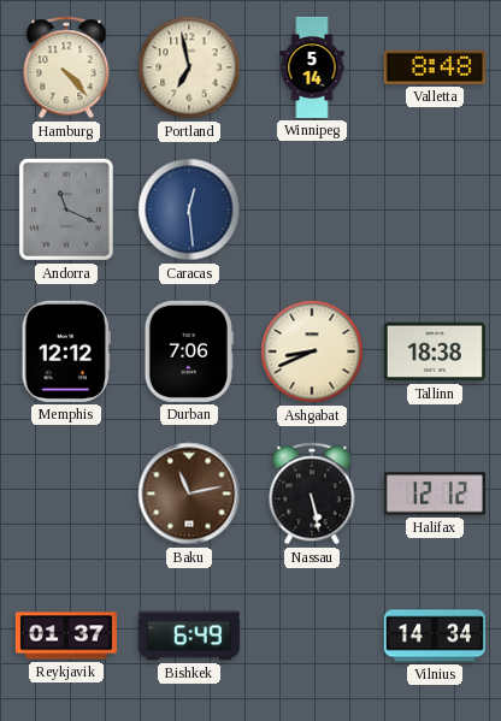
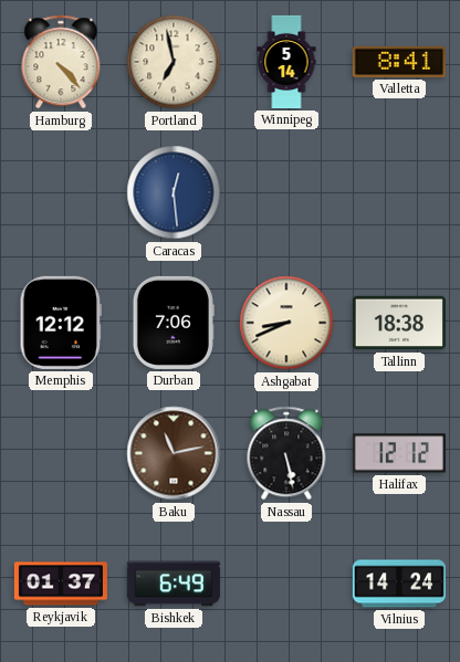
Valletta: 8:48 -> 8:41
Andorra: 11:19 -> none
Vilnius: 14:34 -> 14:24
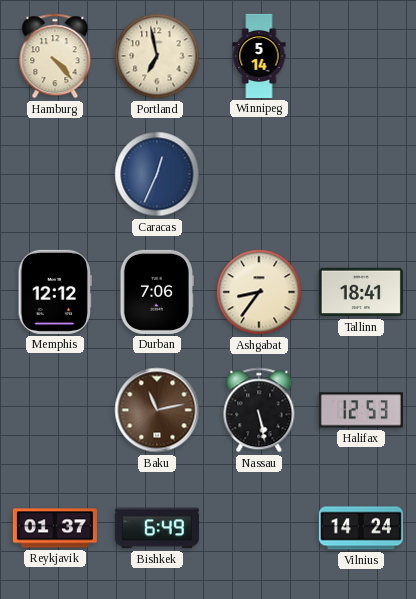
Valletta: 8:41 -> none
Caracas: 12:29 -> 12:34
Ashgabat: 8:41 -> 8:36
Tallinn: 18:38 -> 18:41
Halifax: 12:12 -> 12:53
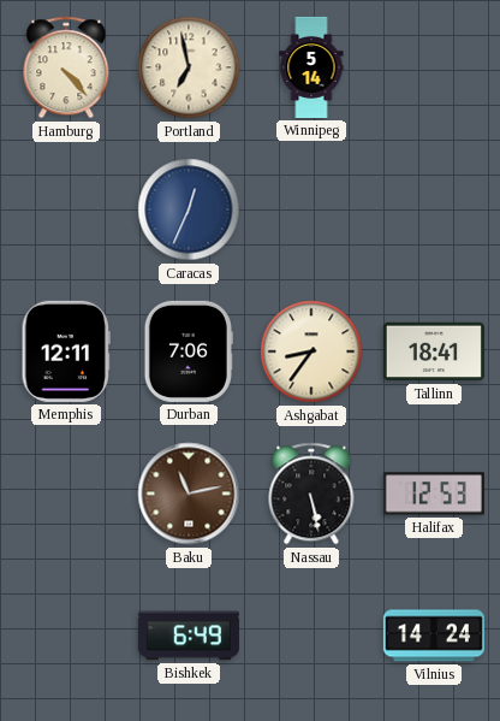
Memphis: 12:12 -> 12:11
Reykjavik: 01:37 -> none
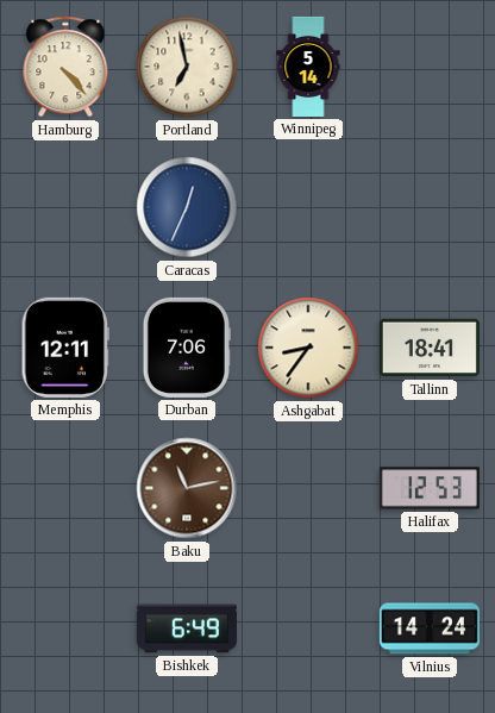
Nassau: 5:28 -> none
